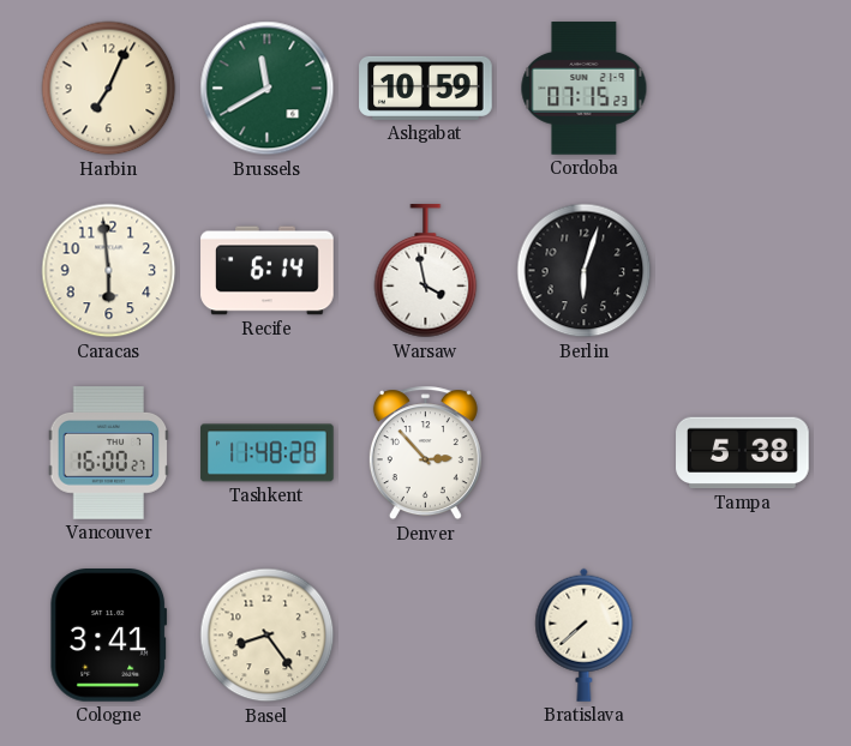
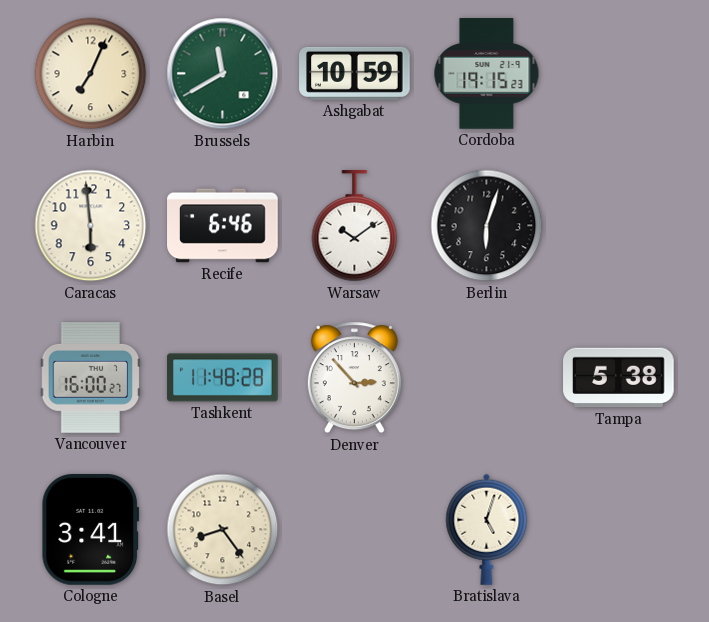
Cordoba: 07:15 -> 19:15
Recife: 6:14 -> 6:46
Warsaw: 3:58 -> 10:09
Bratislava: 7:38 -> 5:03
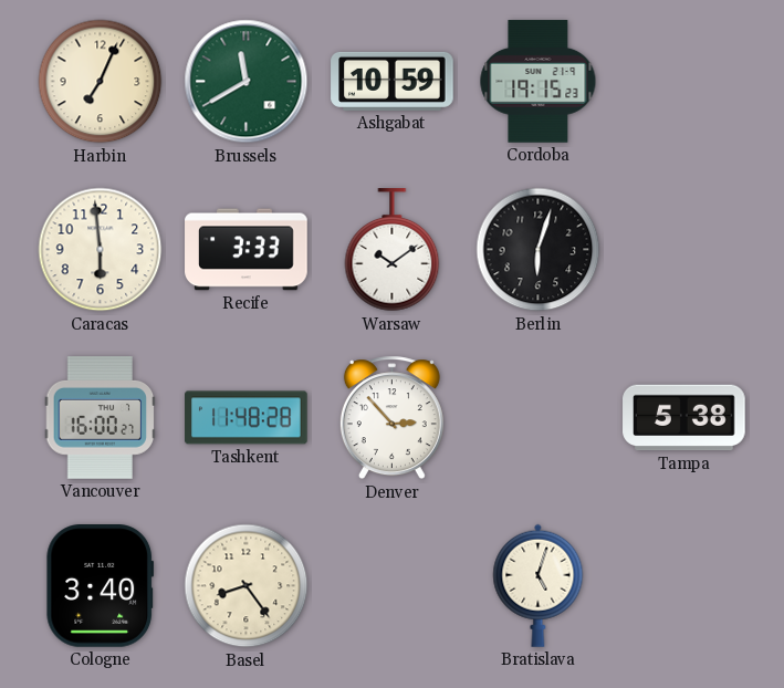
Recife: 6:46 -> 3:33
Cologne: 3:41 -> 3:40
